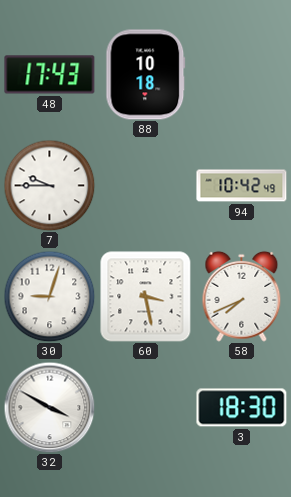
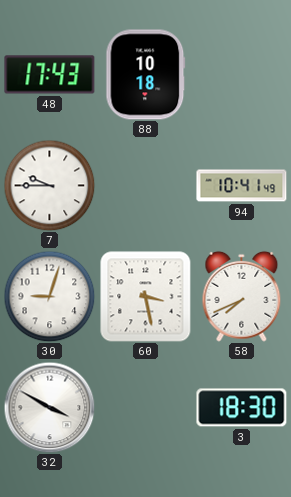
94: 10:42 -> 10:41
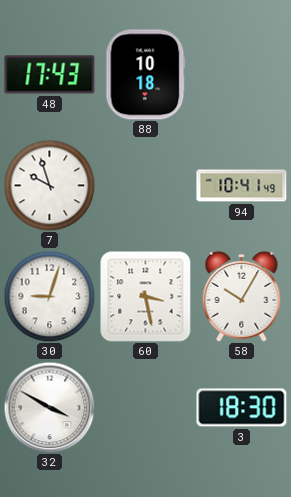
7: 9:45 -> 9:57
58: 7:41 -> 10:05
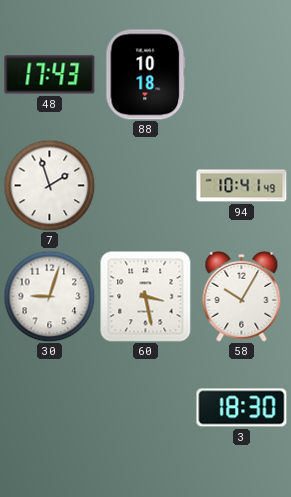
7: 9:57 -> 1:57
32: 3:50 -> none
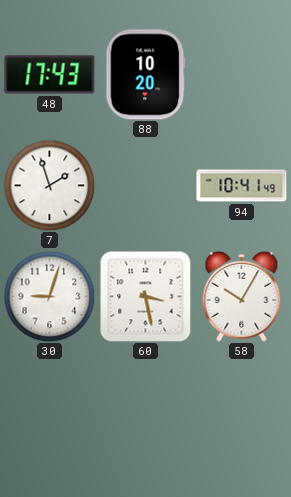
88: 10:18 -> 10:20
3: 18:30 -> none
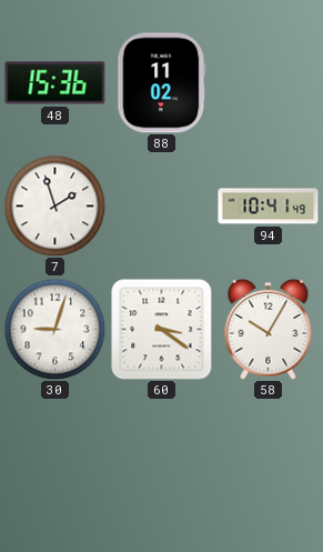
48: 17:43 -> 15:36
88: 10:20 -> 11:02
60: 3:28 -> 3:21
